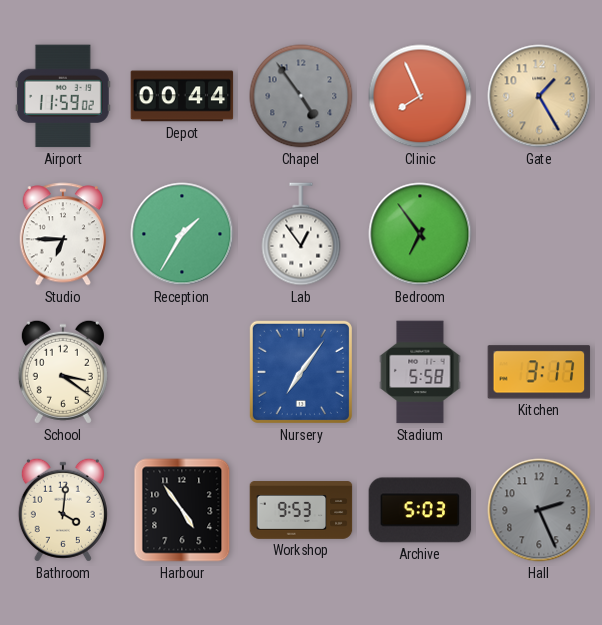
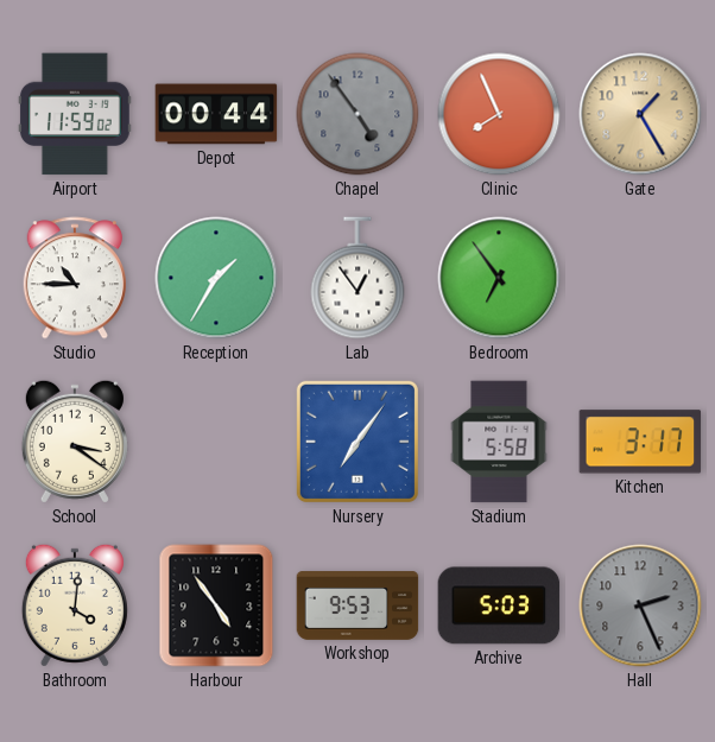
Studio: 6:45 -> 10:45
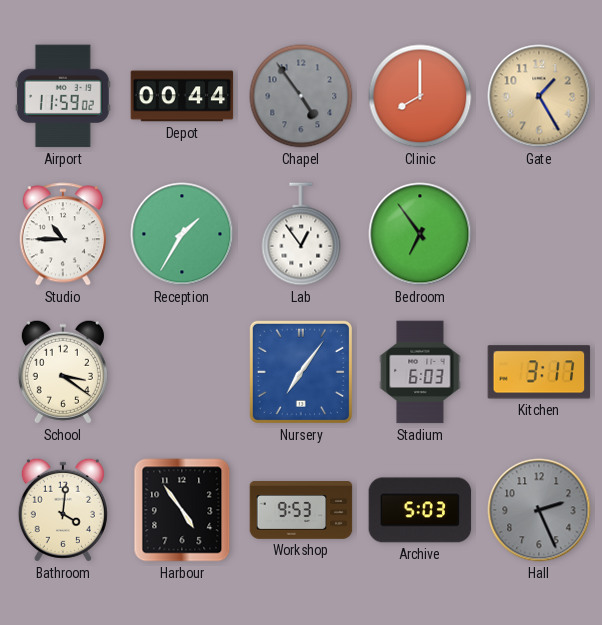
Clinic: 7:56 -> 8:00
Stadium: 5:58 -> 6:03
